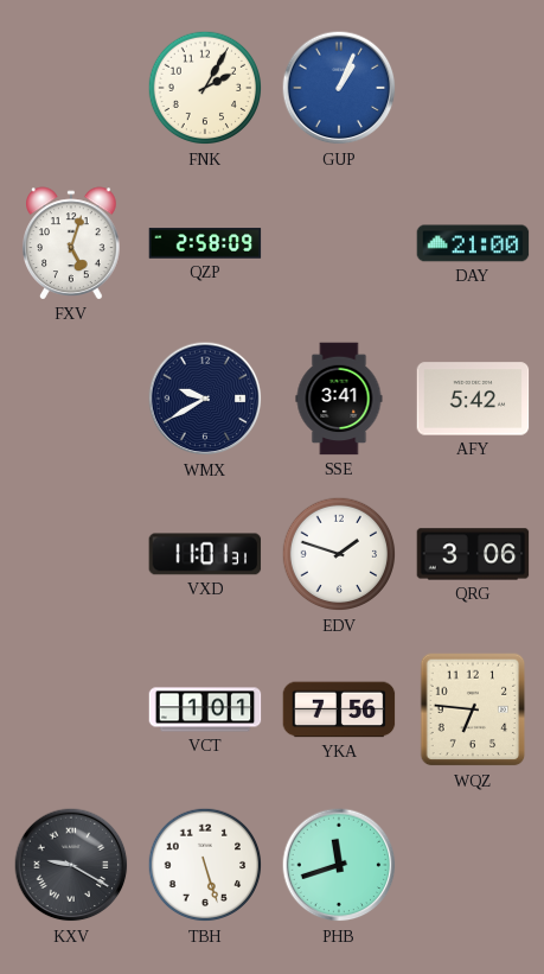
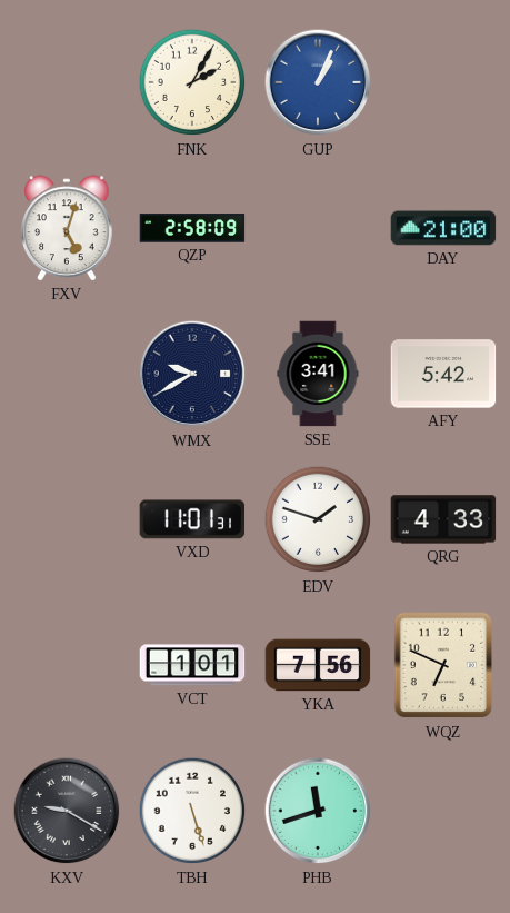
QRG: 3:06 -> 4:33
WQZ: 6:46 -> 6:49
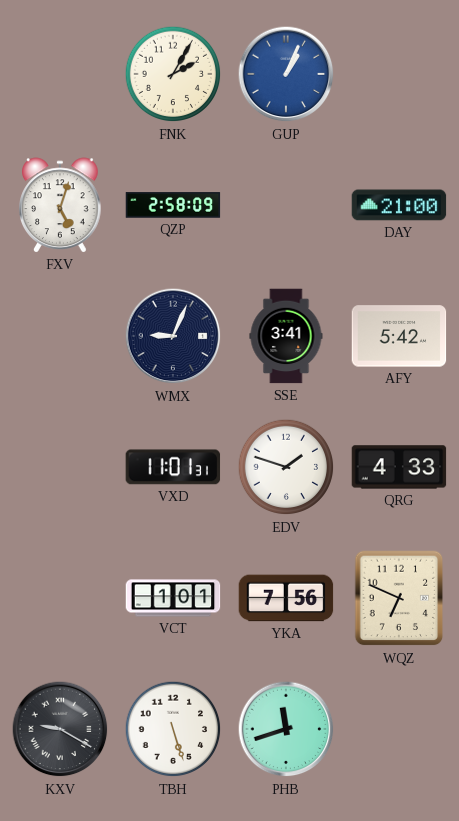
WMX: 9:40 -> 9:04
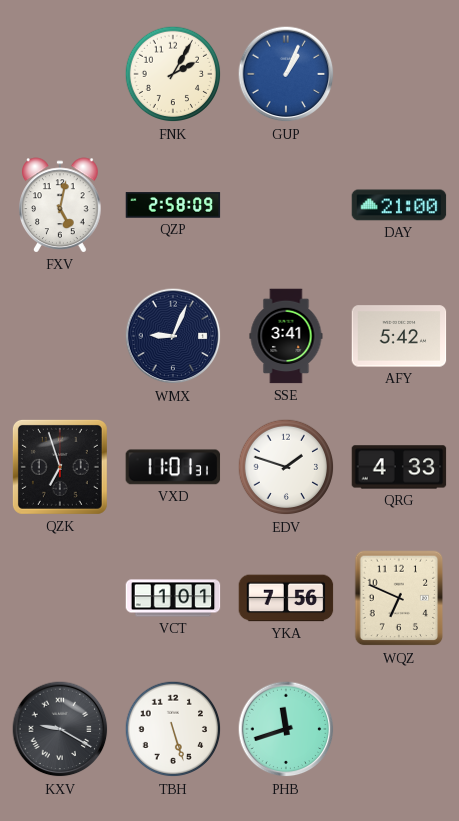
FXV: 5:03 -> 5:02
QZK: none -> 6:57
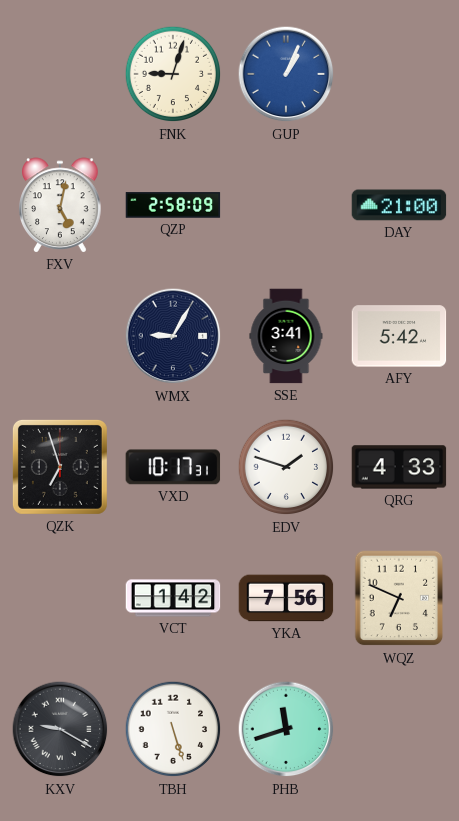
FNK: 2:05 -> 9:03
WMX: 9:04 -> 9:05
VXD: 11:01 -> 10:17
VCT: 1:01 -> 1:42
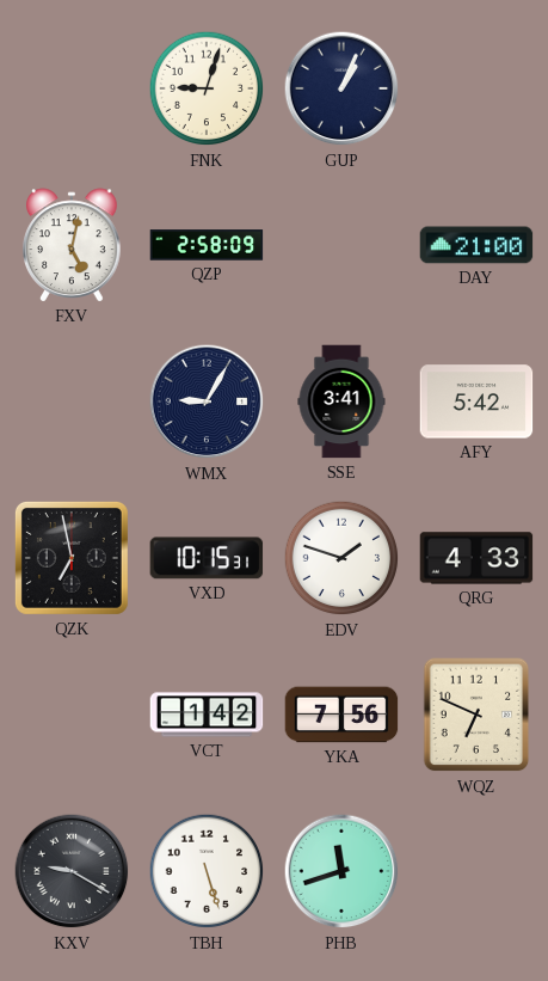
GUP dial: blue -> navy
QZK: 6:57 -> 6:58
VXD: 10:17 -> 10:15
